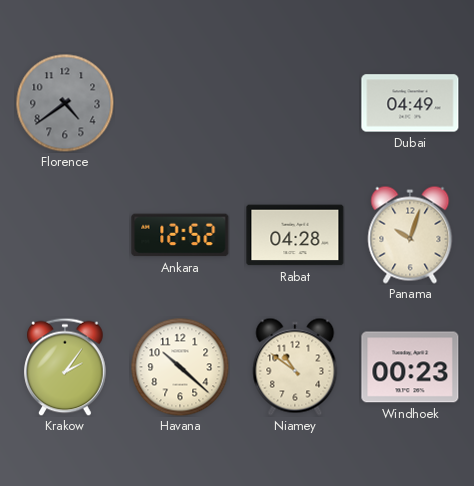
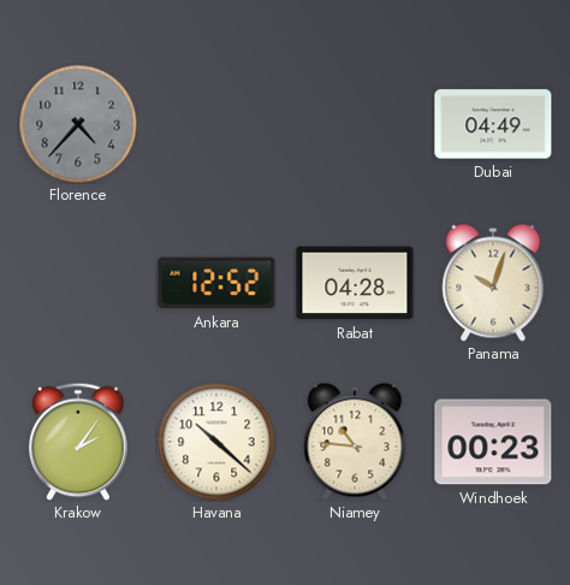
Florence: 4:39 -> 4:37
Niamey: 10:51 -> 10:46
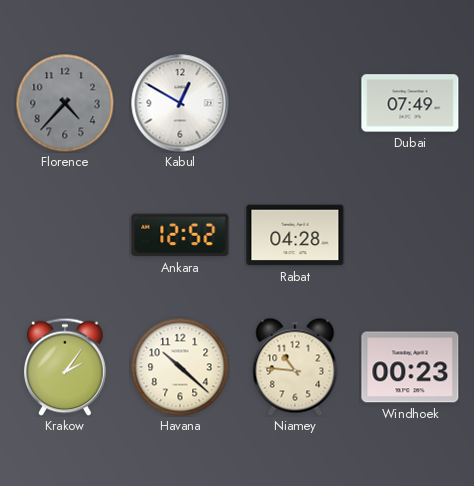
Kabul: none -> 12:50
Dubai: 04:49 -> 07:49
Panama: 10:03 -> none
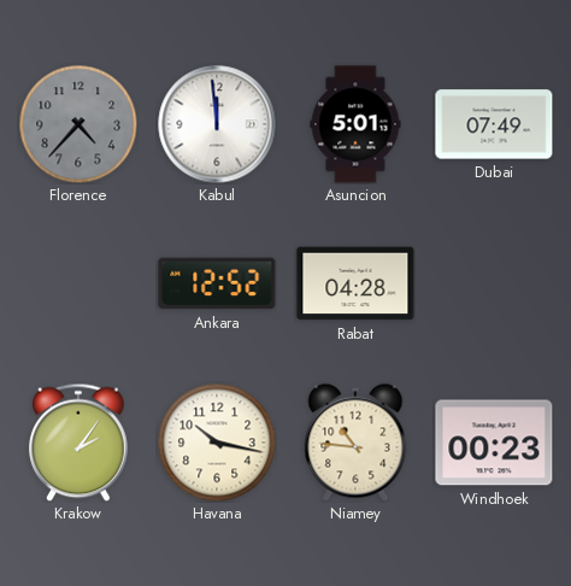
Kabul: 12:50 -> 11:59
Asuncion: none -> 5:01
Havana: 10:22 -> 10:17
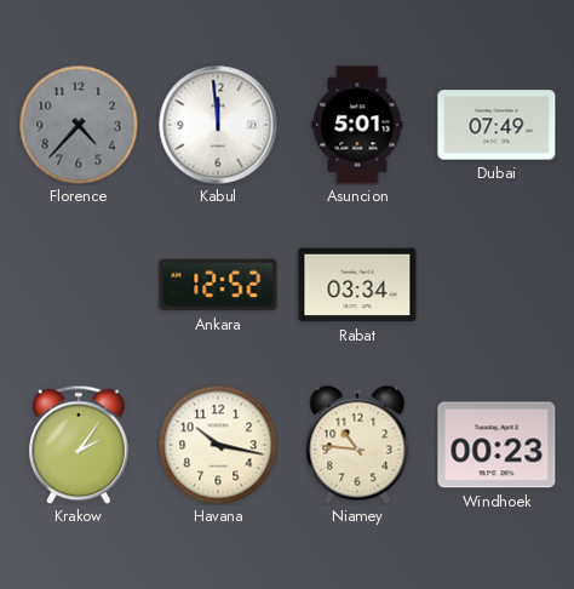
Rabat: 04:28 -> 03:34
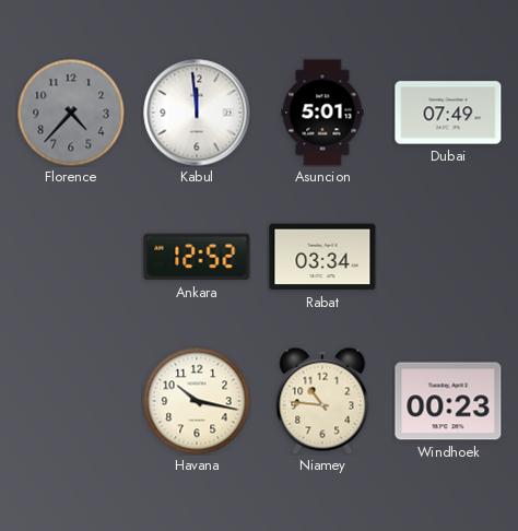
Krakow: 2:06 -> none
